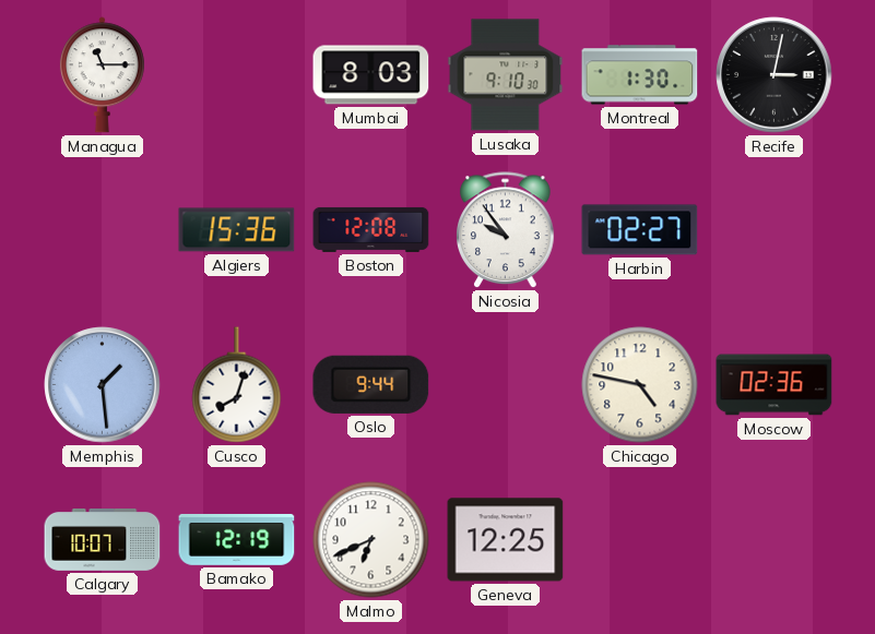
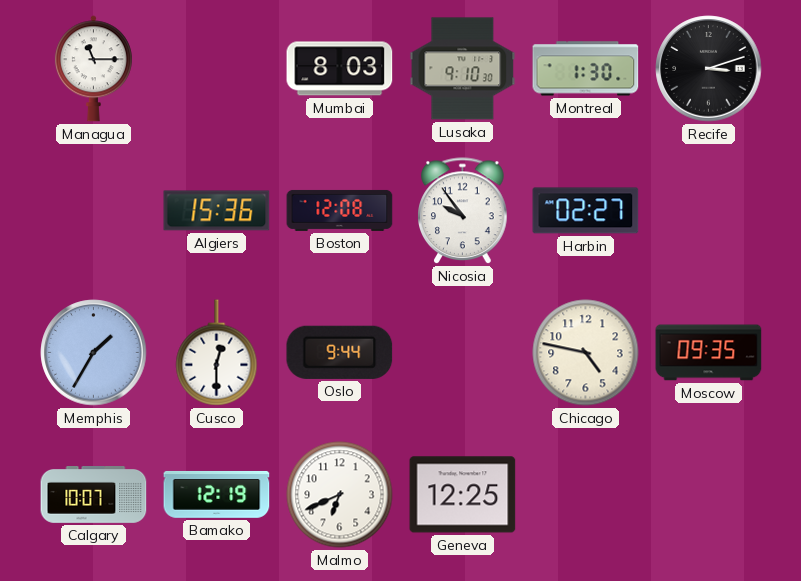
Recife: 3:02 -> 3:12
Memphis: 1:29 -> 1:35
Cusco: 8:03 -> 12:30
Moscow: 02:36 -> 09:35
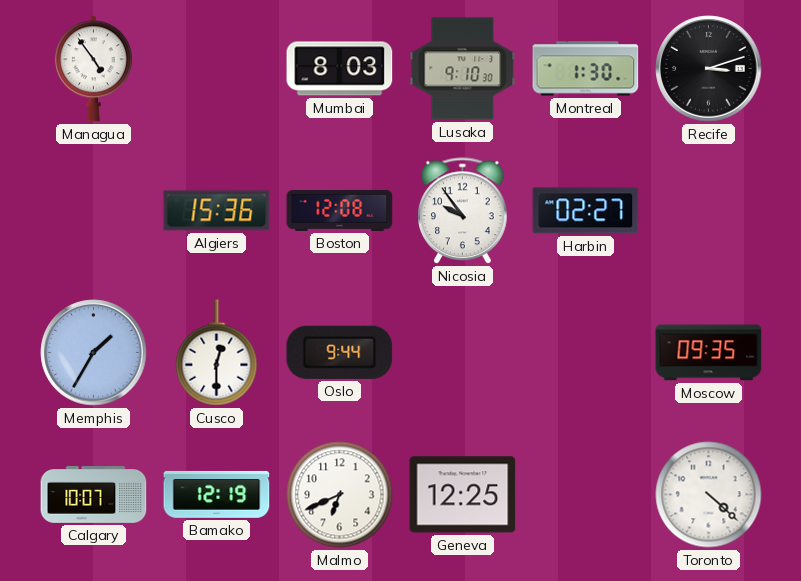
Managua: 11:15 -> 4:54
Chicago: 4:47 -> none
Toronto: none -> 4:22
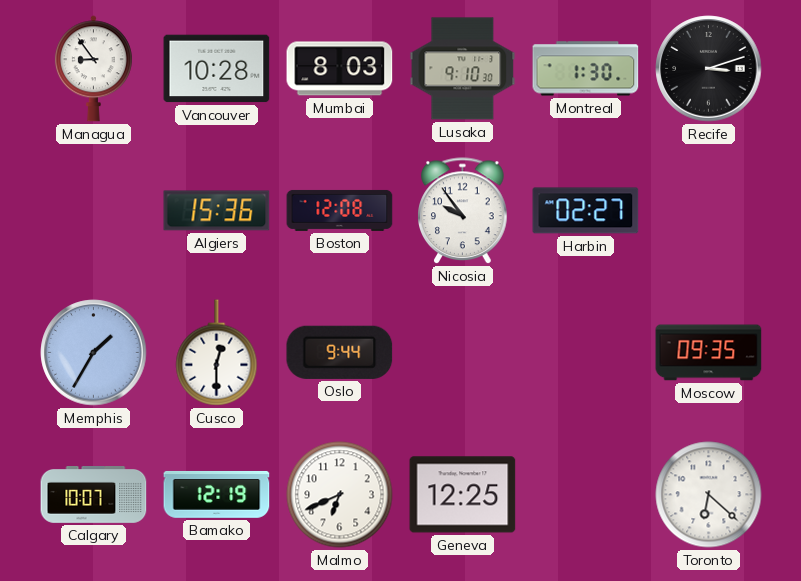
Managua: 4:54 -> 8:54
Vancouver: none -> 10:28
Toronto: 4:22 -> 6:22
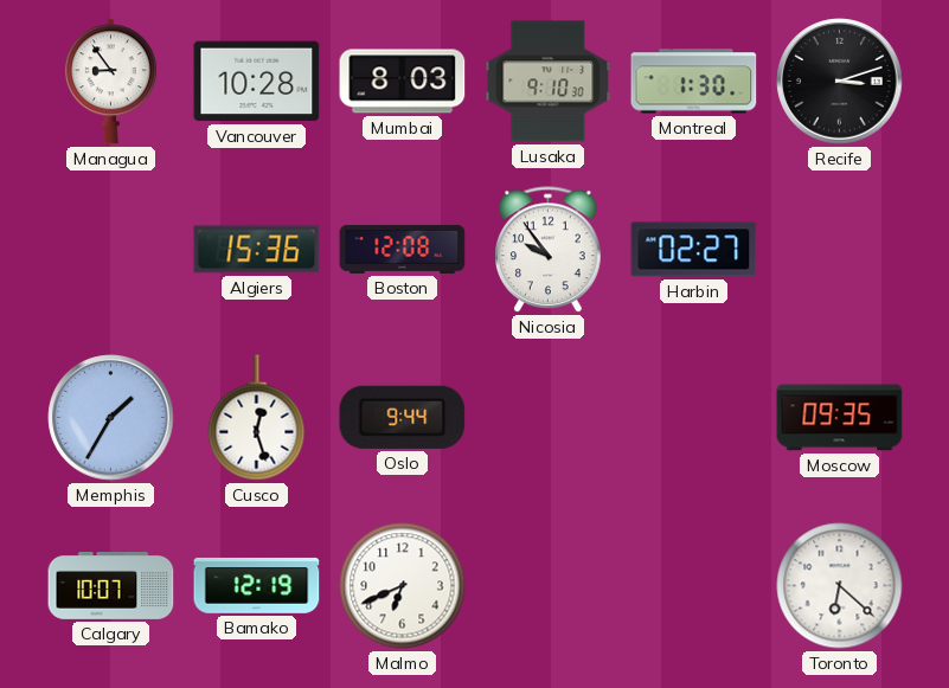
Cusco: 12:30 -> 12:27
Geneva: 12:25 -> none
